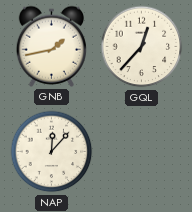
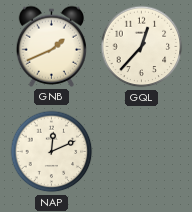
GNB: 1:43 -> 1:41
NAP: 12:07 -> 12:11
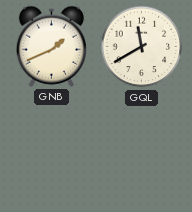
GQL: 12:37 -> 11:40
NAP: 12:11 -> none
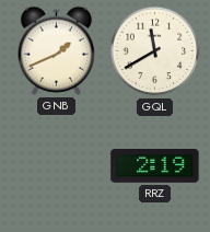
RRZ: none -> 2:19
